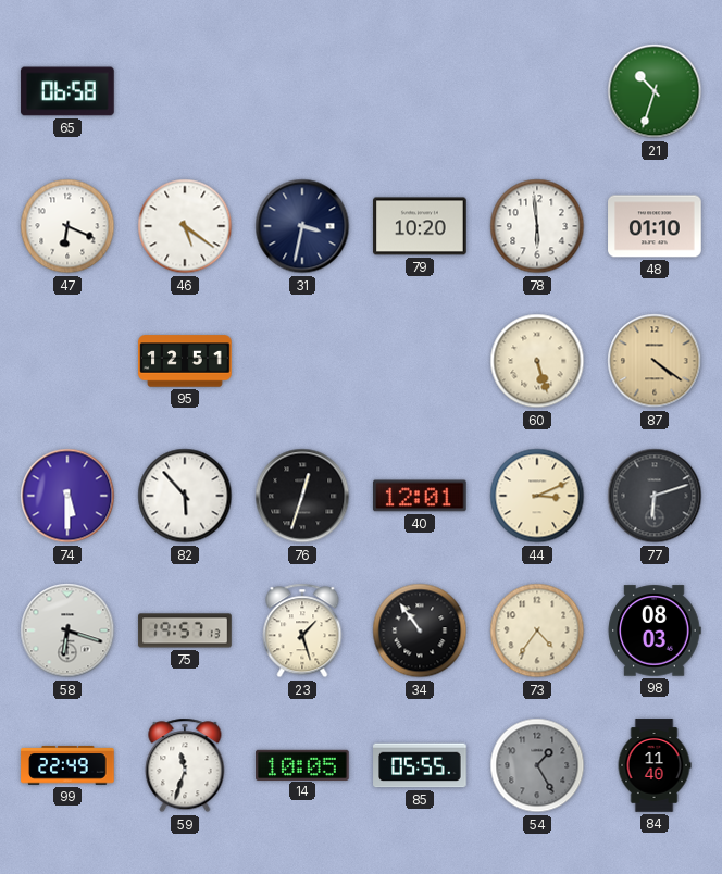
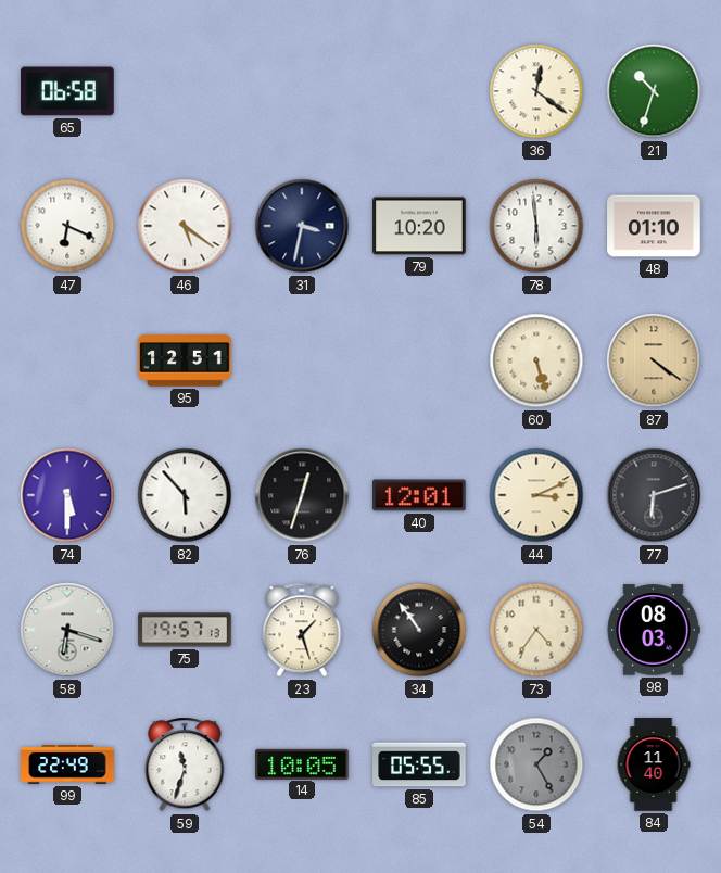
36: none -> 12:21
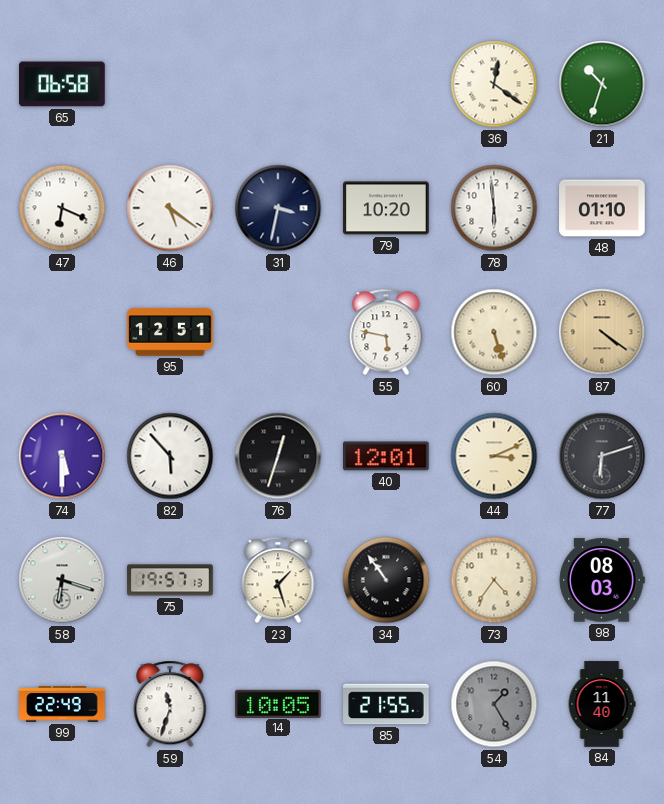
55: none -> 5:47
85: 05:55 -> 21:55
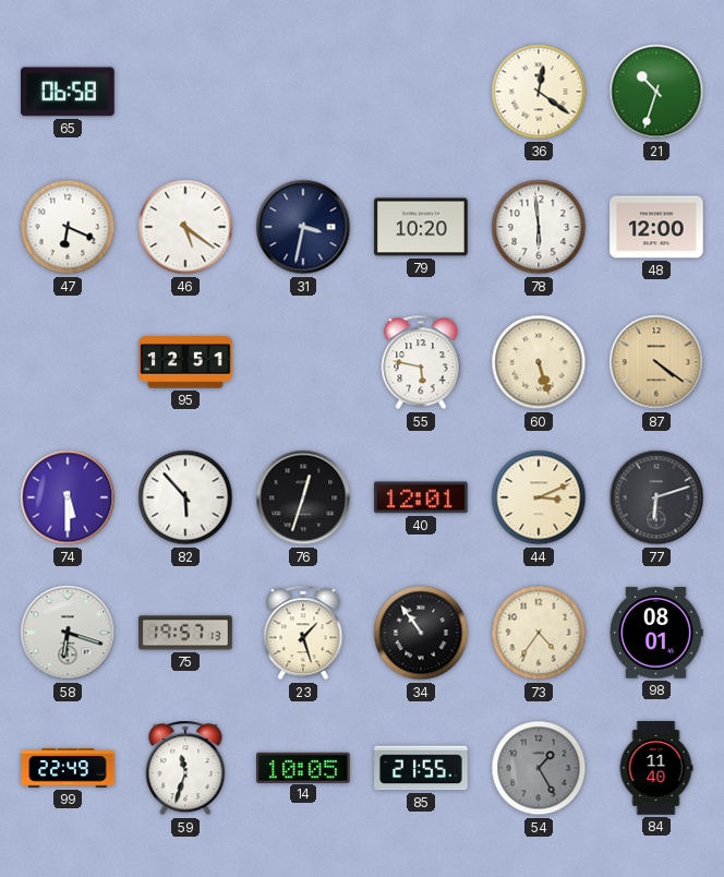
48: 01:10 -> 12:00
98: 08:03 -> 08:01
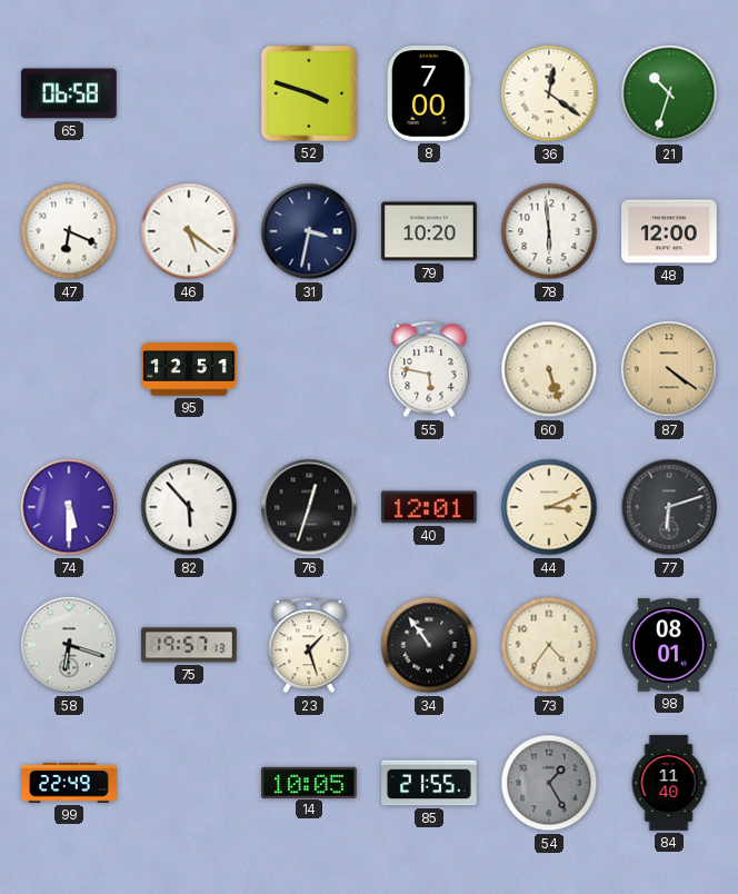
52: none -> 3:48
8: none -> 7:00
59: 11:33 -> none
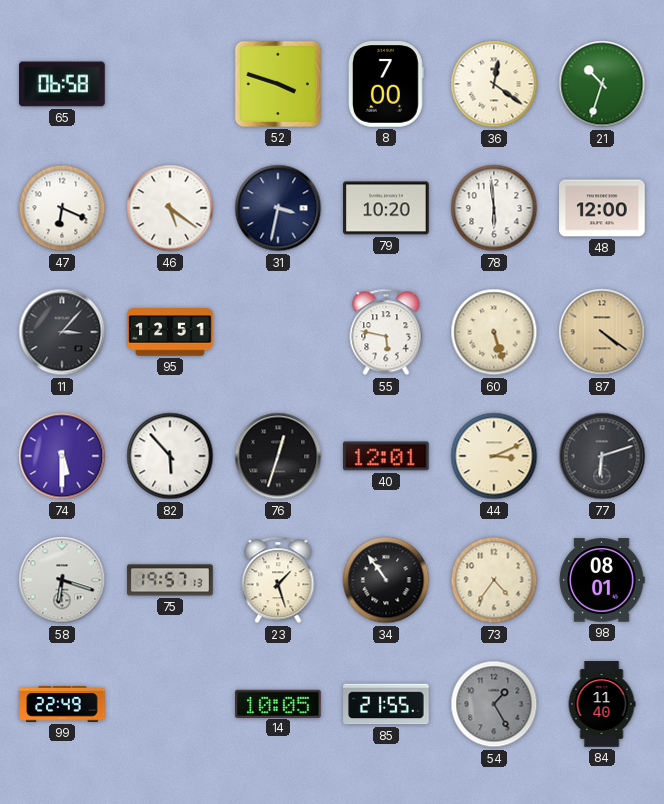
11: none -> 3:07
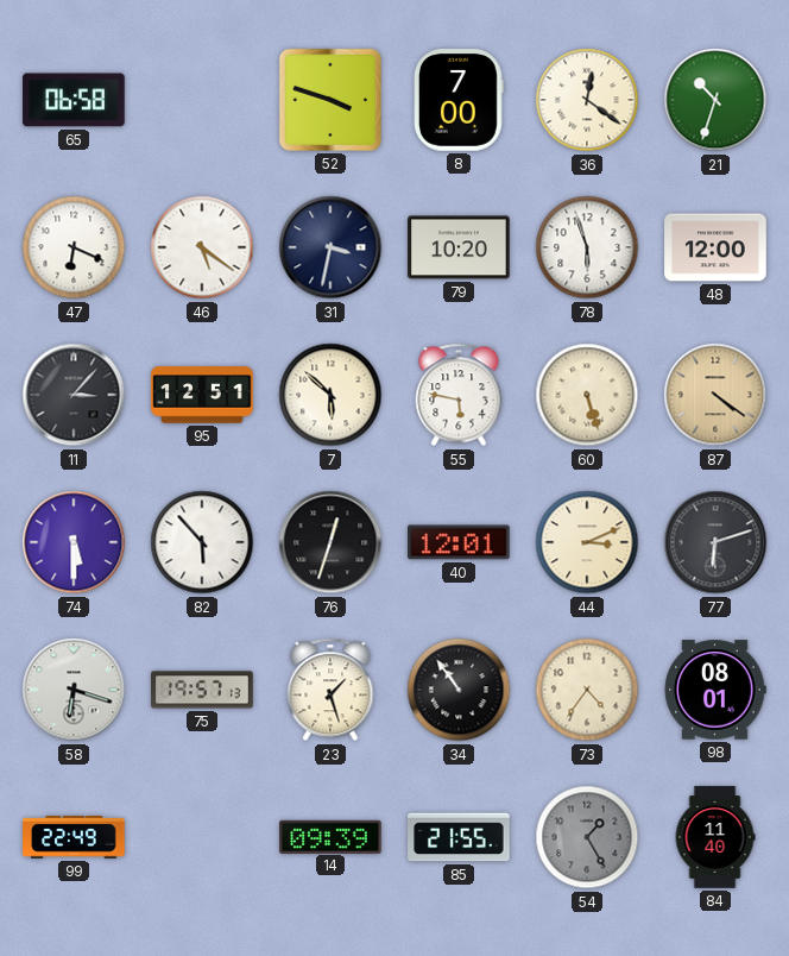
78: 5:59 -> 5:57
7: none -> 5:52
14: 10:05 -> 09:39
